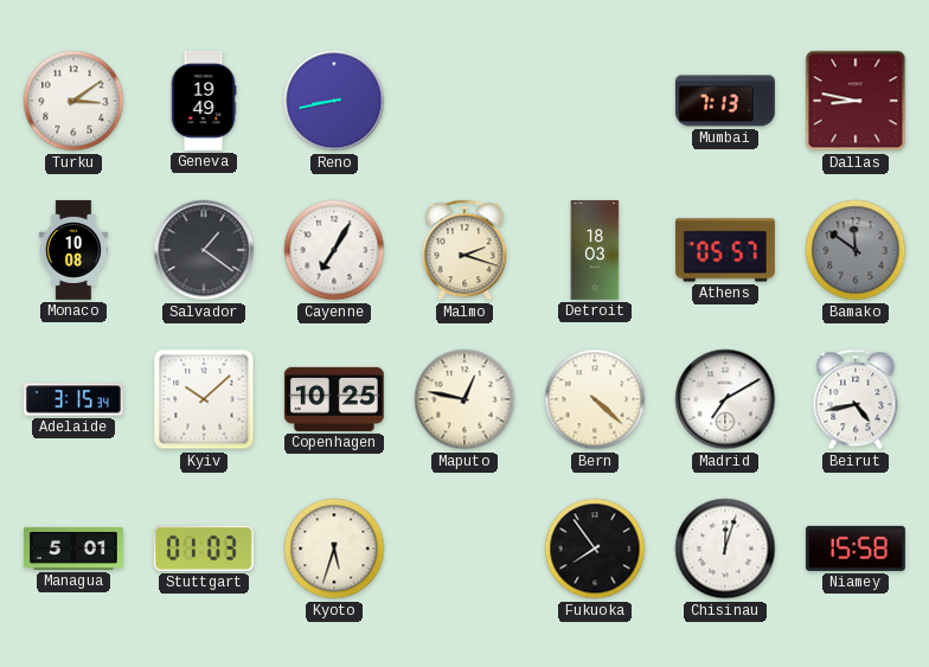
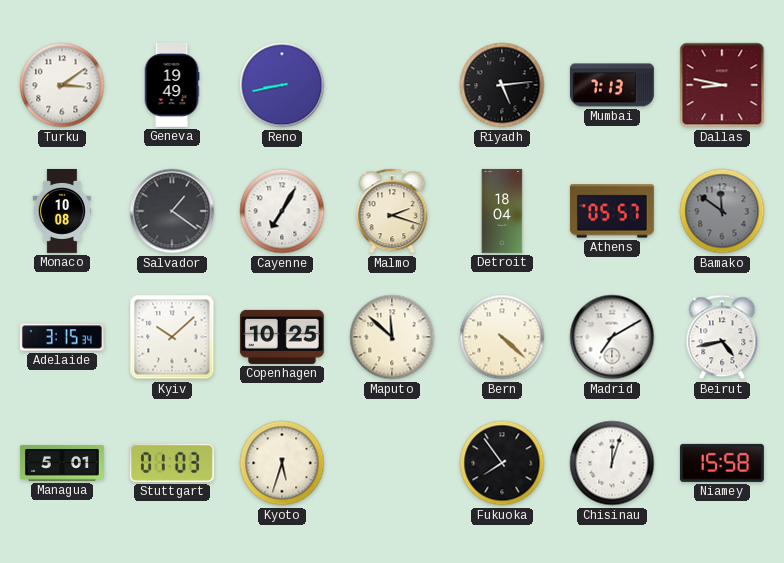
Riyadh: none -> 5:14
Detroit: 18:03 -> 18:04
Maputo: 12:47 -> 11:52
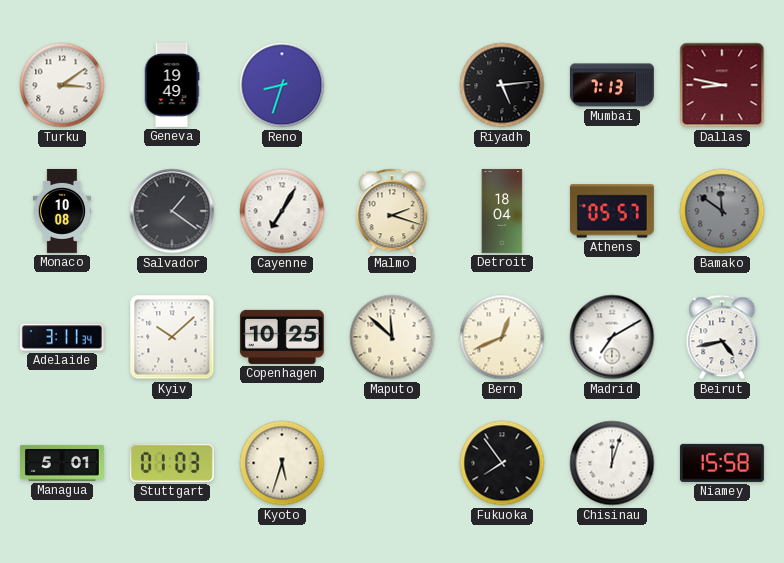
Reno: 8:43 -> 8:33
Adelaide: 3:15 -> 3:11
Bern: 4:22 -> 12:41
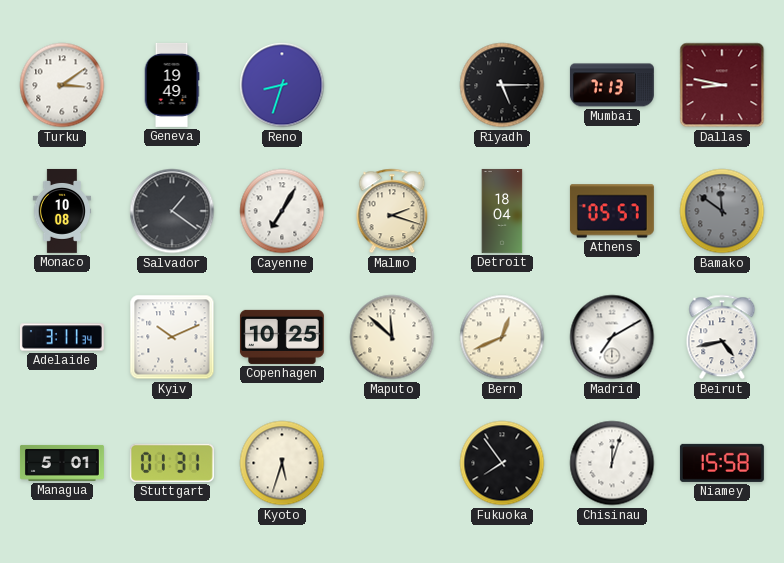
Riyadh: 5:14 -> 5:15
Kyiv: 10:08 -> 10:11
Stuttgart: 01:03 -> 01:31
